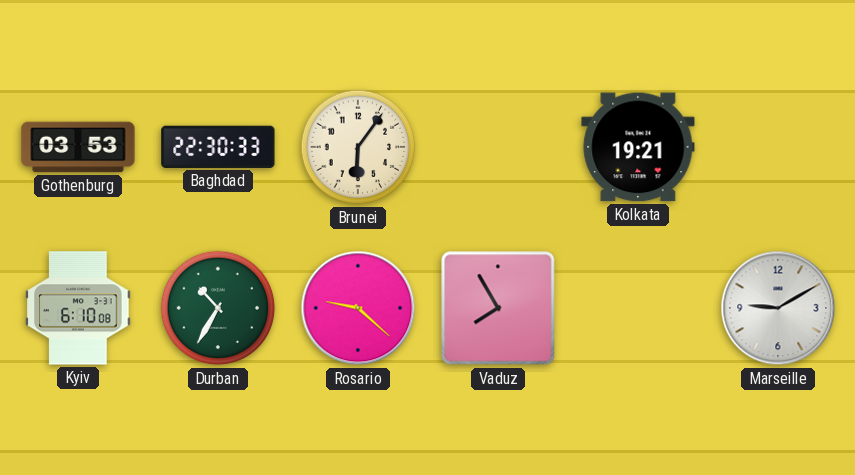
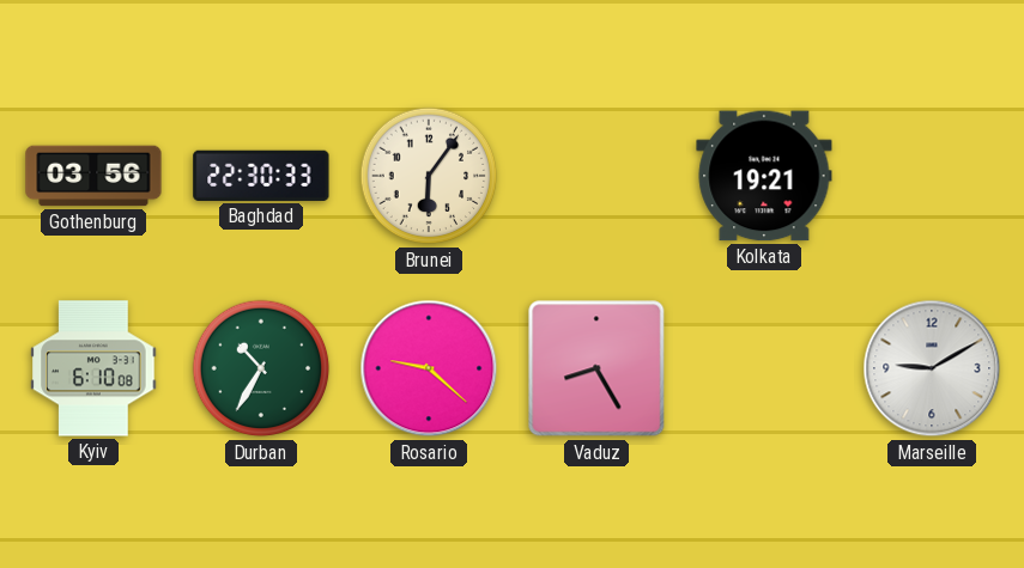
Gothenburg: 03:53 -> 03:56
Vaduz: 7:55 -> 8:25
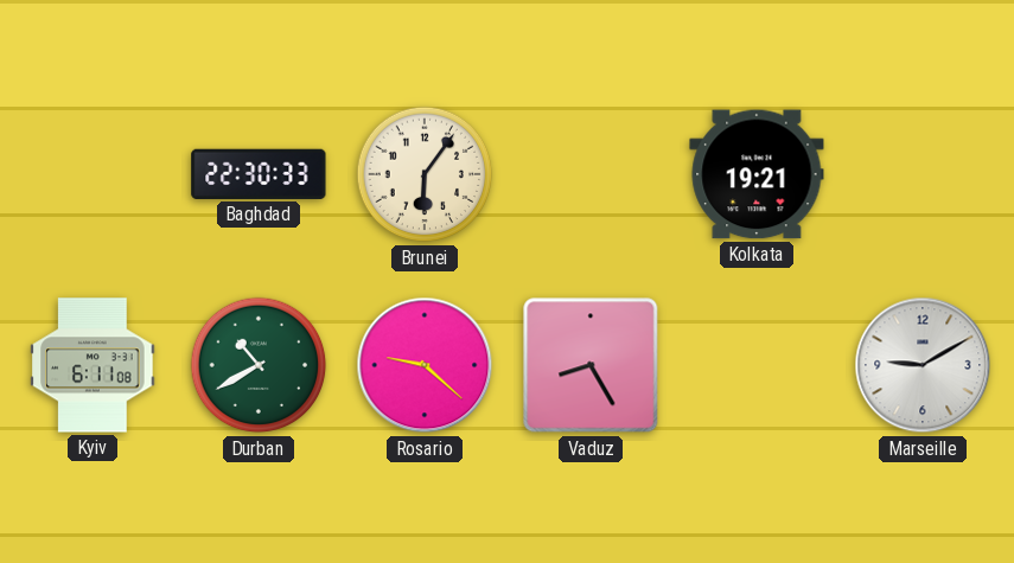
Gothenburg: 03:56 -> none
Kyiv: 6:10 -> 6:11
Durban: 10:35 -> 10:40
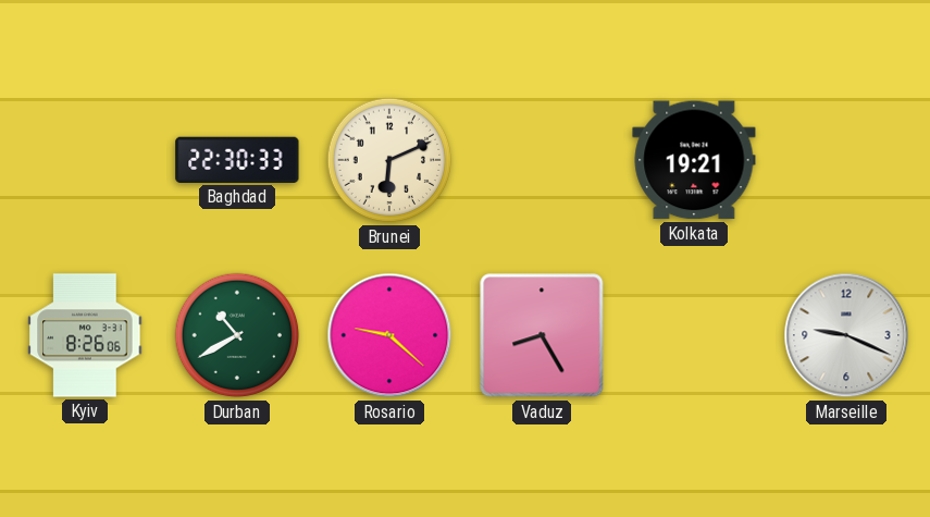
Brunei: 6:06 -> 6:11
Kyiv: 6:11 -> 8:26
Marseille: 9:10 -> 9:19
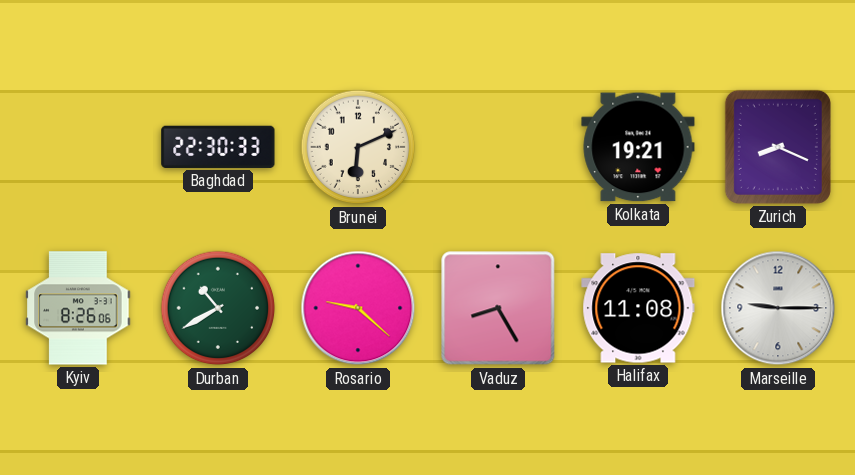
Zurich: none -> 8:19
Halifax: none -> 11:08
Marseille: 9:19 -> 9:15
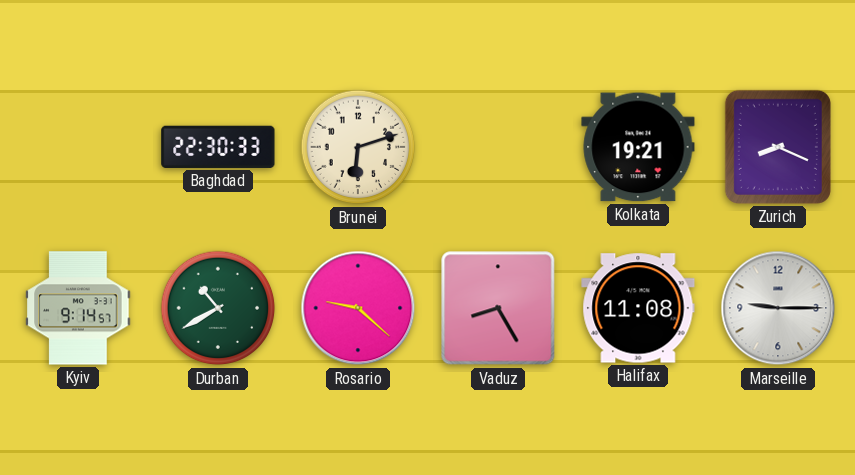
Brunei: 6:11 -> 6:12
Kyiv: 8:26 -> 9:14
